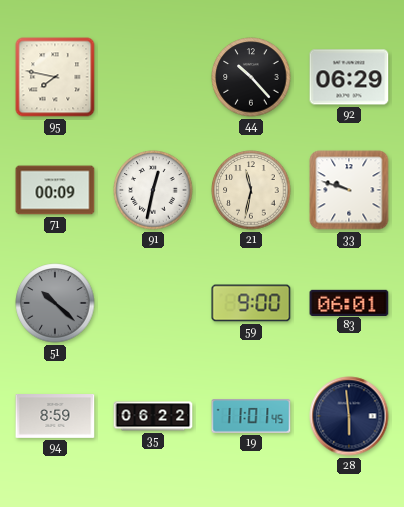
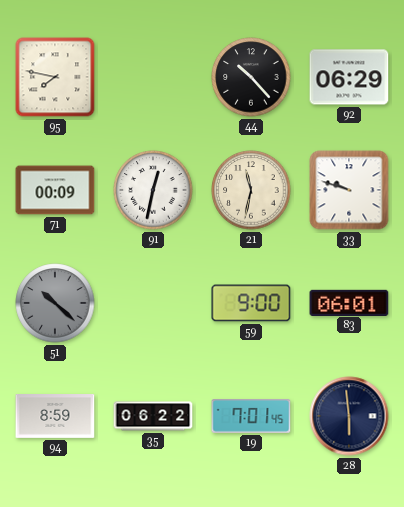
19: 11:01 -> 7:01
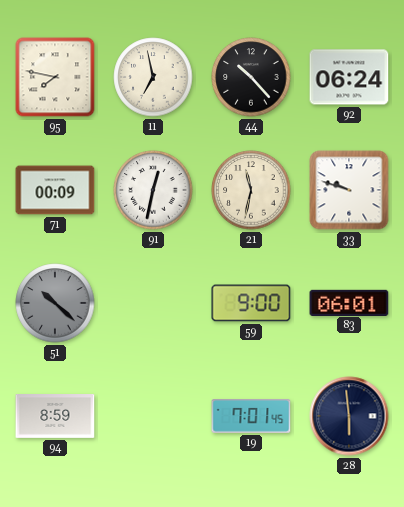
11: none -> 6:58
92: 06:29 -> 06:24
35: 06:22 -> none
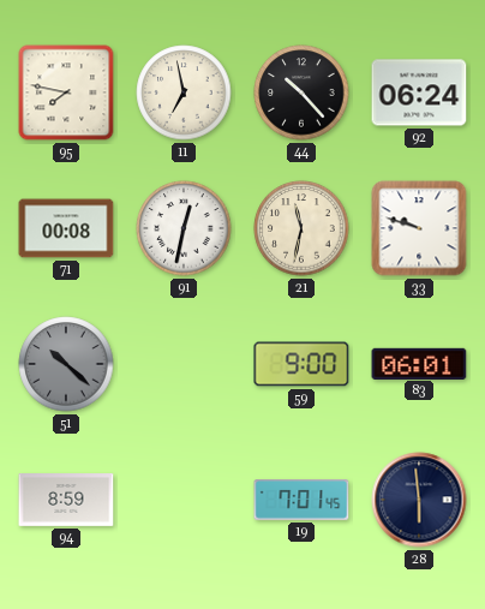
71: 00:09 -> 00:08
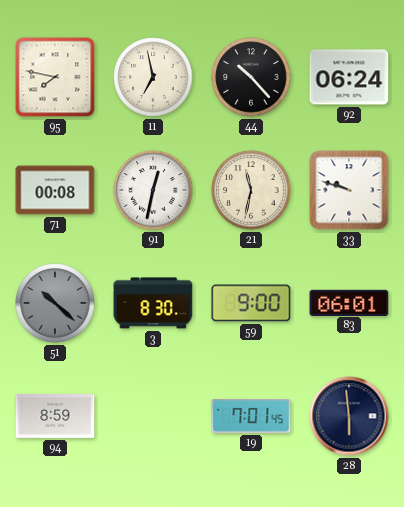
3: none -> 8:30
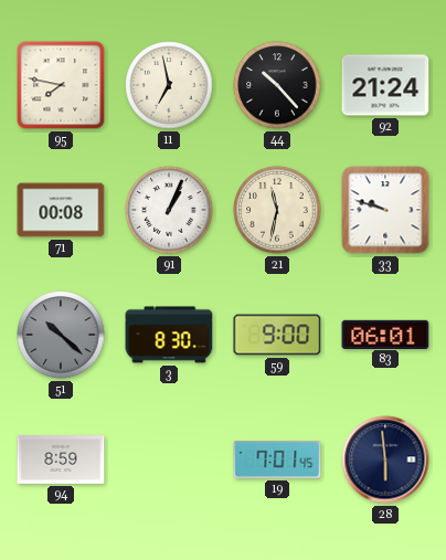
92: 06:24 -> 21:24
91: 12:32 -> 1:04
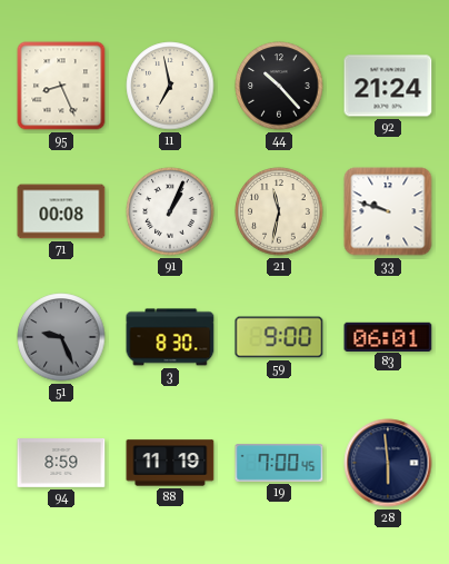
95: 7:47 -> 8:26
51: 10:22 -> 9:26
88: none -> 11:19
19: 7:01 -> 7:00
